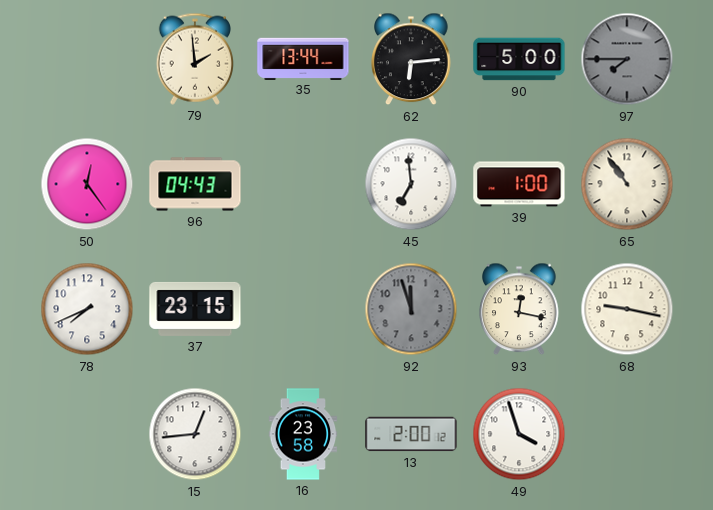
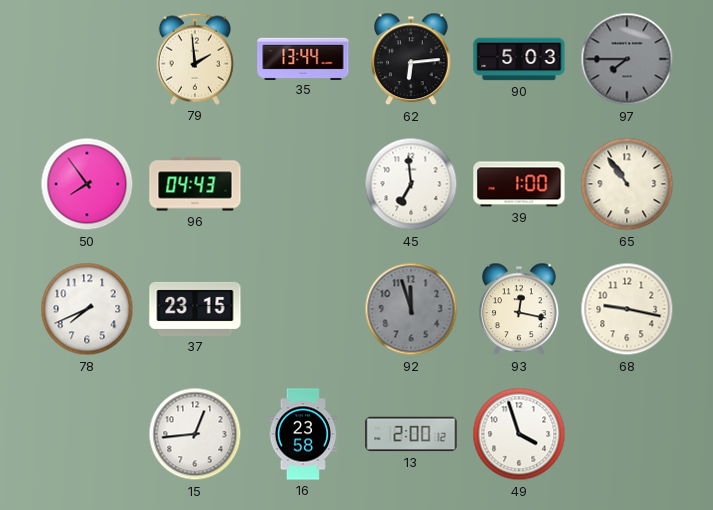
90: 5:00 -> 5:03
50: 12:24 -> 7:54
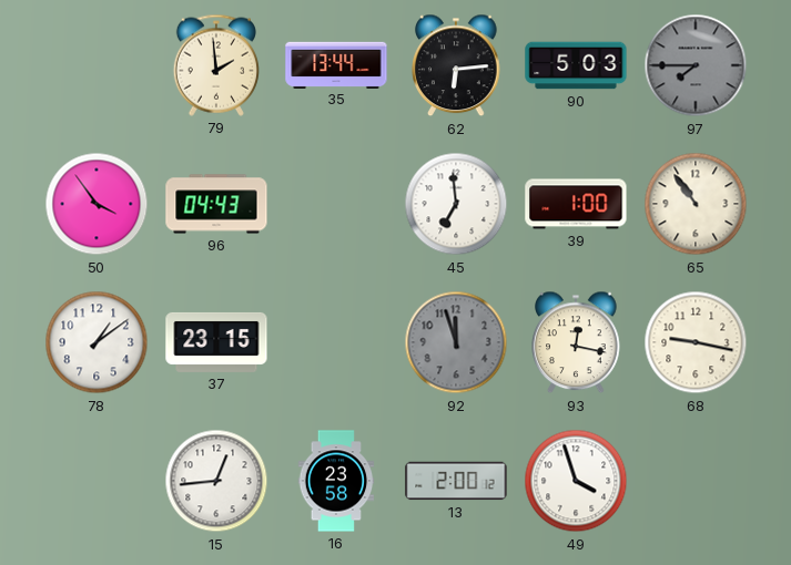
50: 7:54 -> 3:54
78: 7:41 -> 1:09
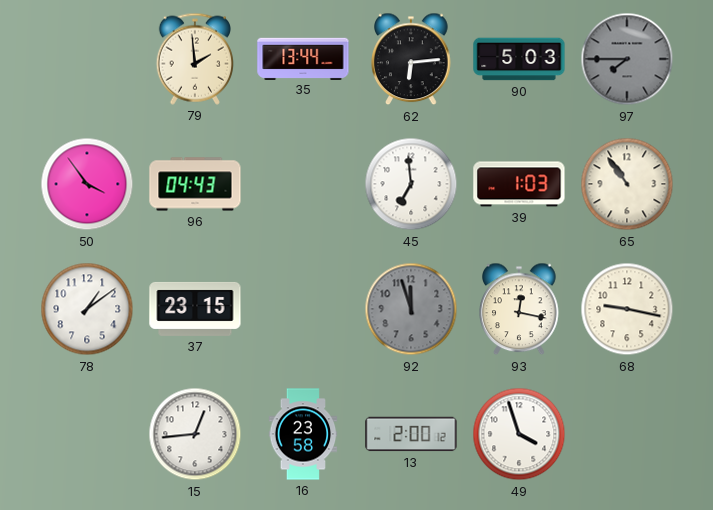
39: 1:00 -> 1:03
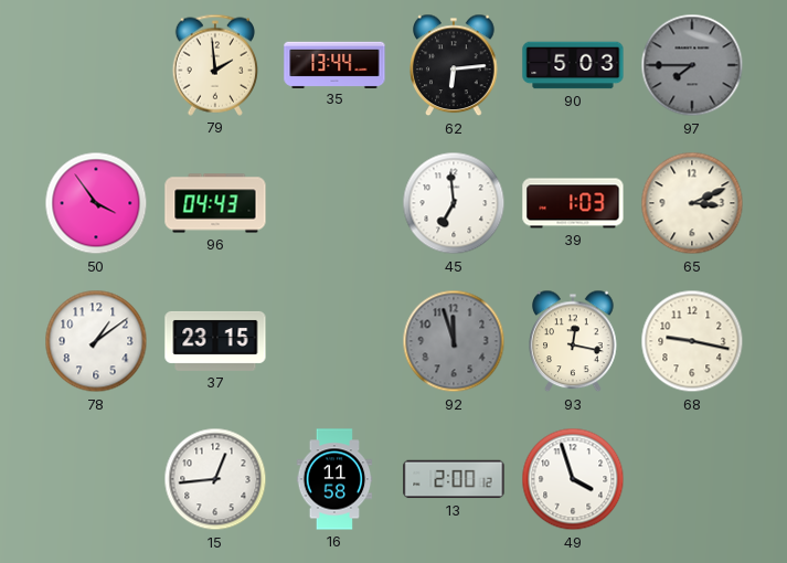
65: 10:54 -> 3:11
16: 23:58 -> 11:58
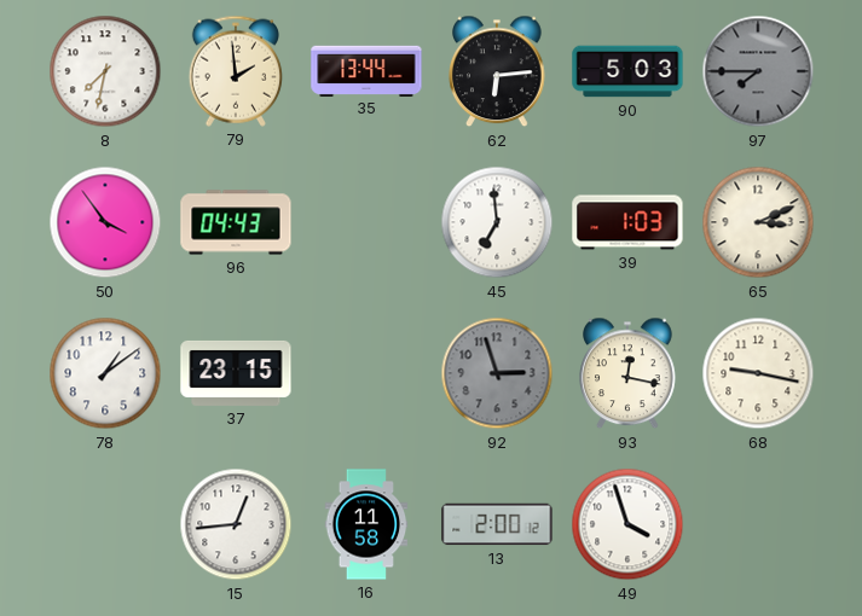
8: none -> 7:32
92: 11:57 -> 2:57
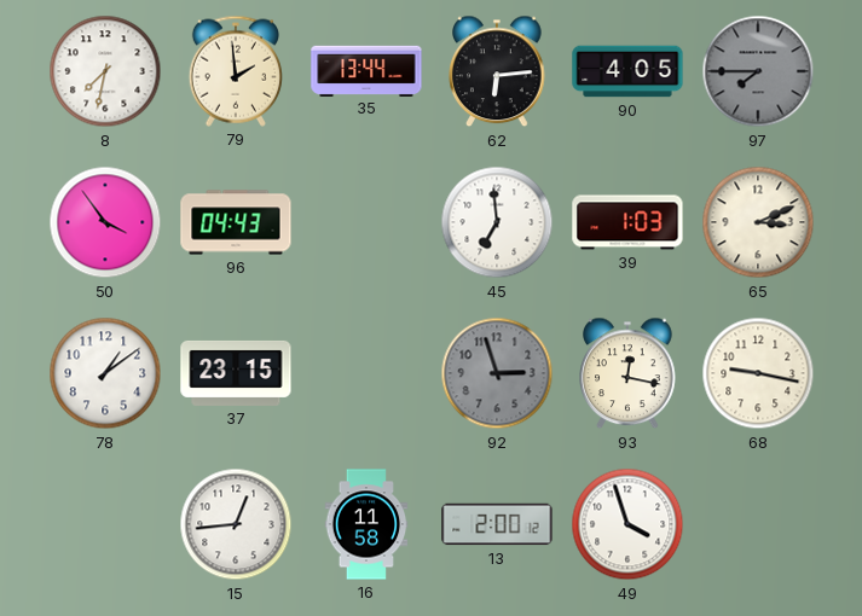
90: 5:03 -> 4:05
